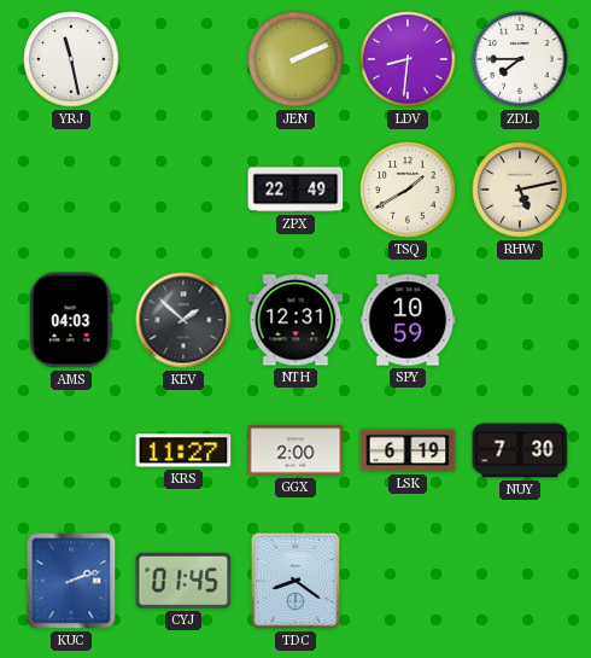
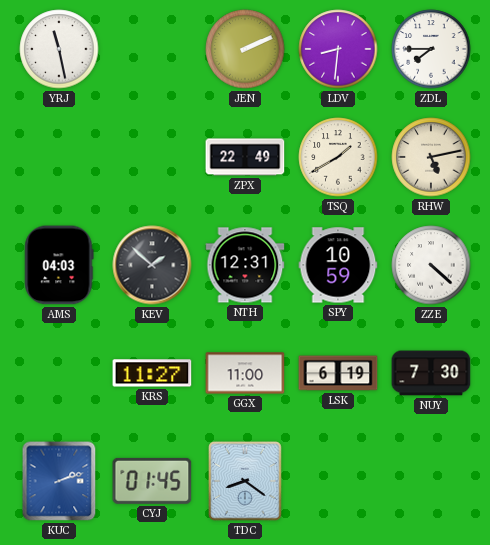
ZZE: none -> 4:22
GGX: 2:00 -> 11:00
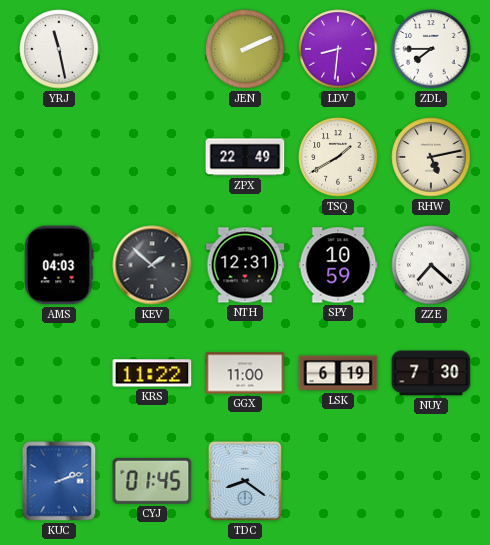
ZZE: 4:22 -> 7:22
KRS: 11:27 -> 11:22
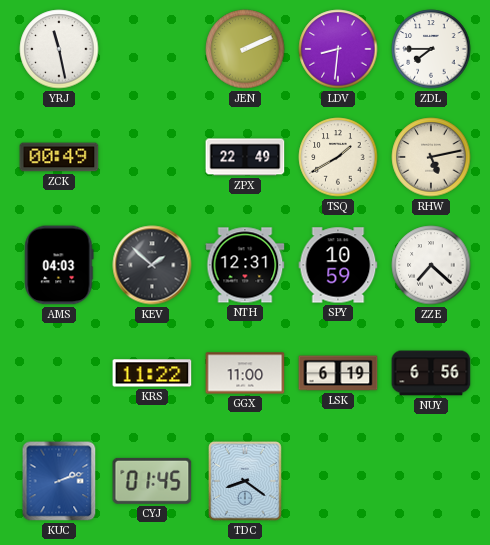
ZCK: none -> 00:49
NUY: 7:30 -> 6:56
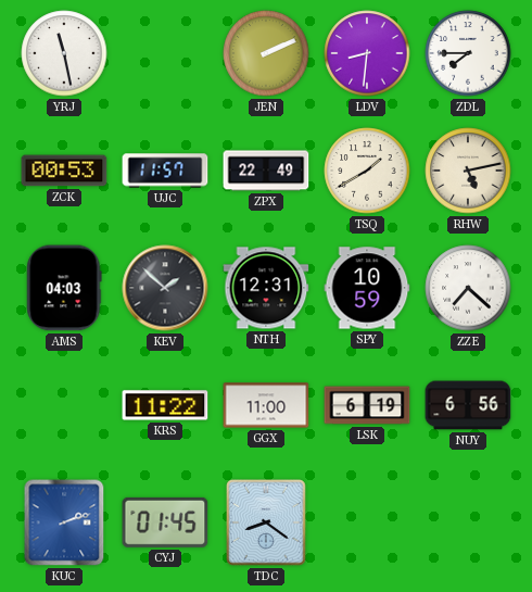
ZCK: 00:49 -> 00:53
UJC: none -> 11:57
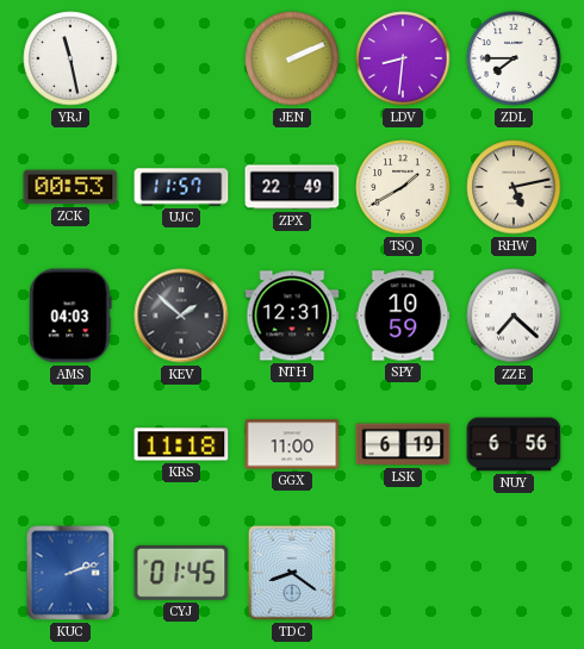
KRS: 11:22 -> 11:18
